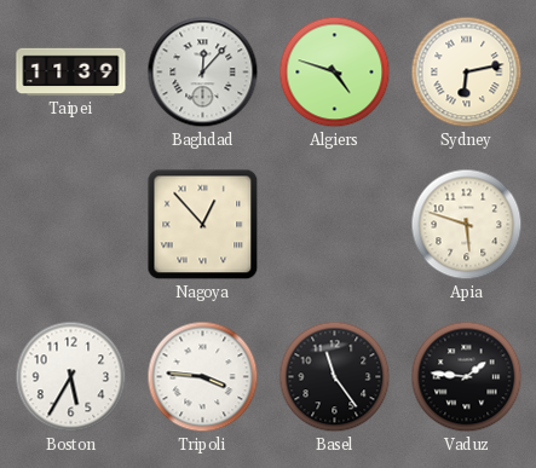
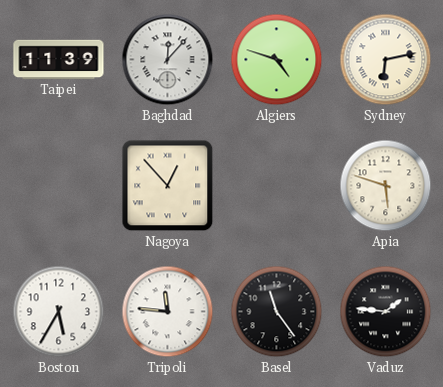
Tripoli: 3:46 -> 11:46
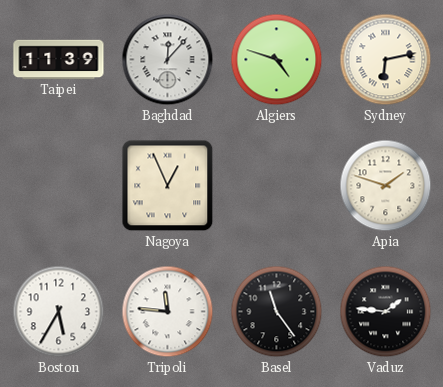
Nagoya: 12:53 -> 12:56
Apia: 5:48 -> 1:48
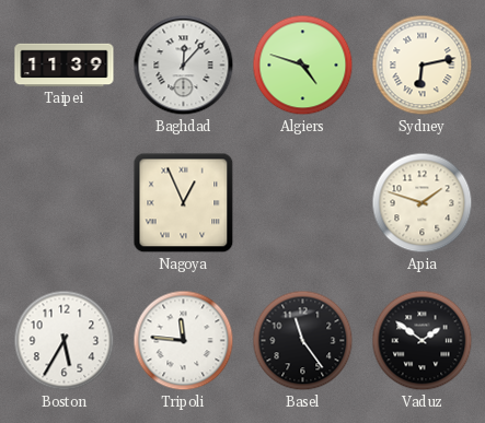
Vaduz: 1:46 -> 1:51
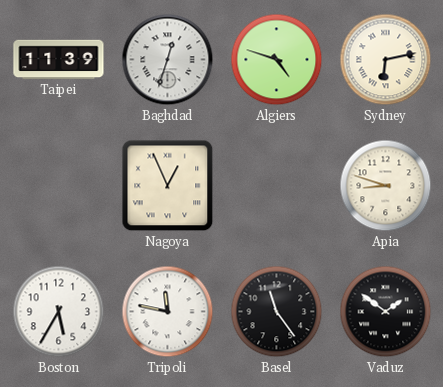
Baghdad: 12:07 -> 12:33
Apia: 1:48 -> 8:48
Tripoli: 11:46 -> 11:47
